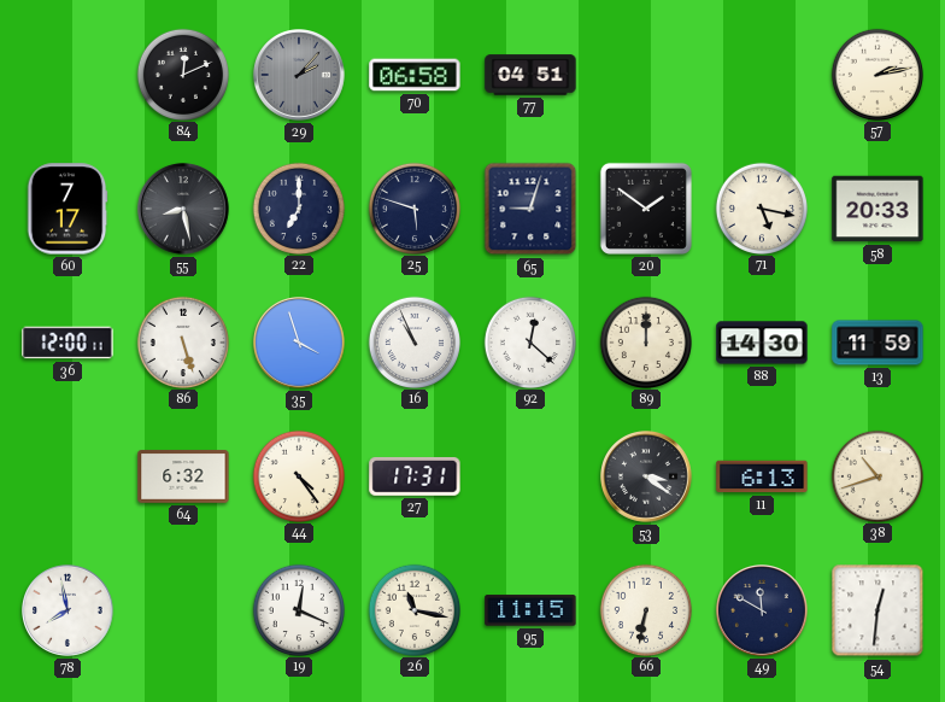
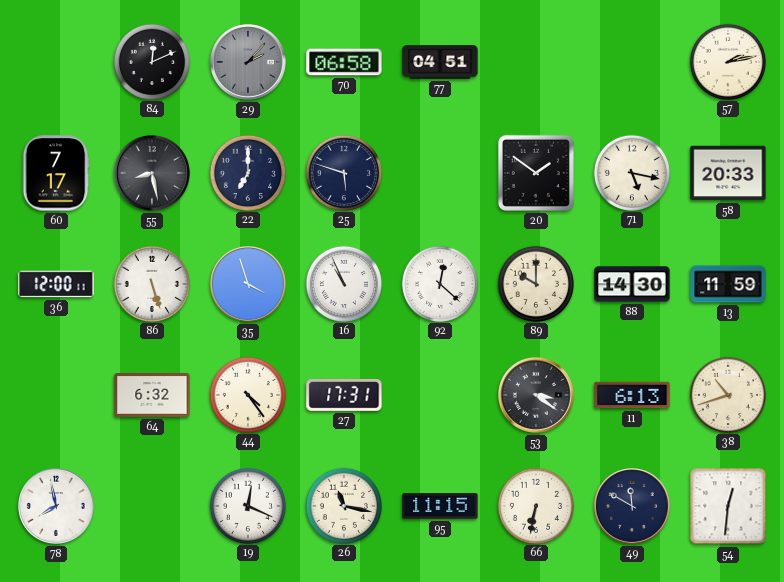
65: 9:03 -> none
89: 12:00 -> 10:00
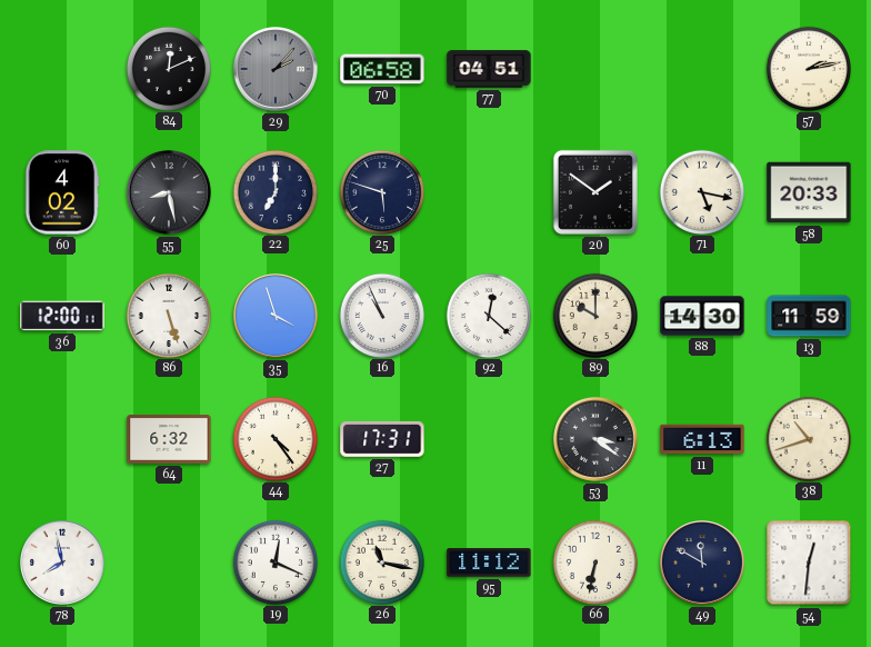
60: 7:17 -> 4:02
95: 11:15 -> 11:12
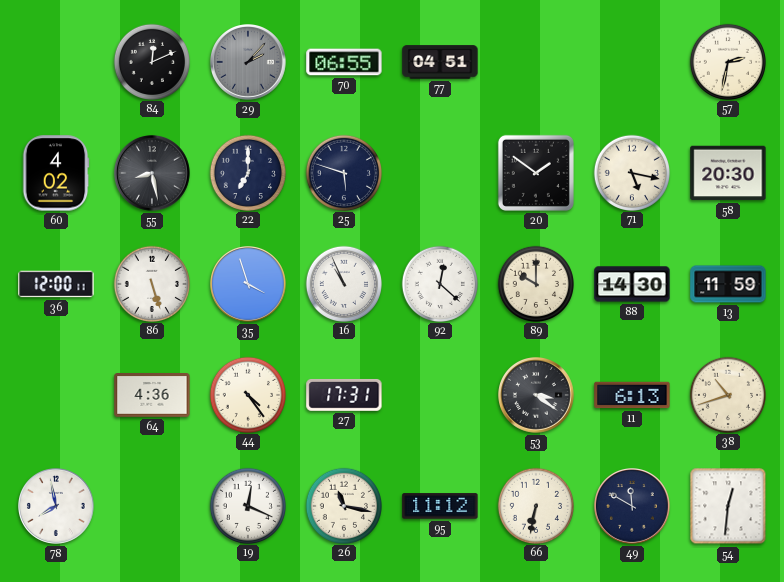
70: 06:58 -> 06:55
57: 2:13 -> 2:32
58: 20:33 -> 20:30
64: 6:32 -> 4:36
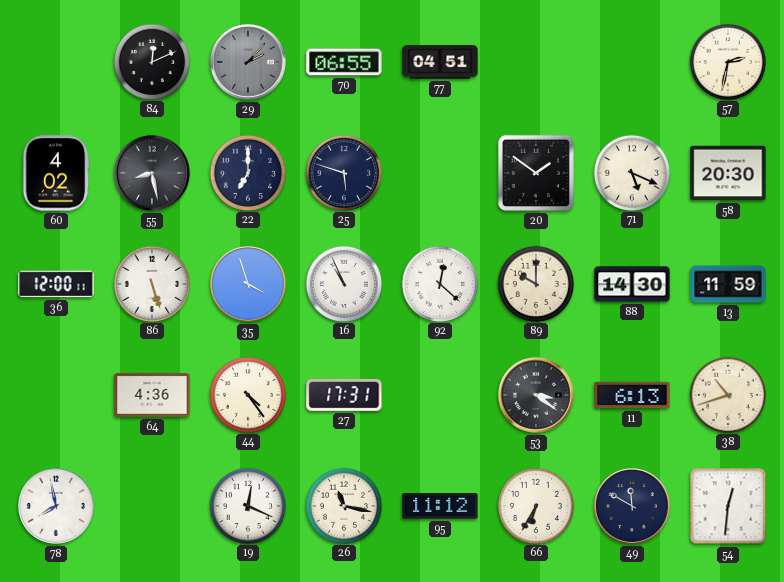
71: 5:17 -> 5:19
66: 6:32 -> 6:35
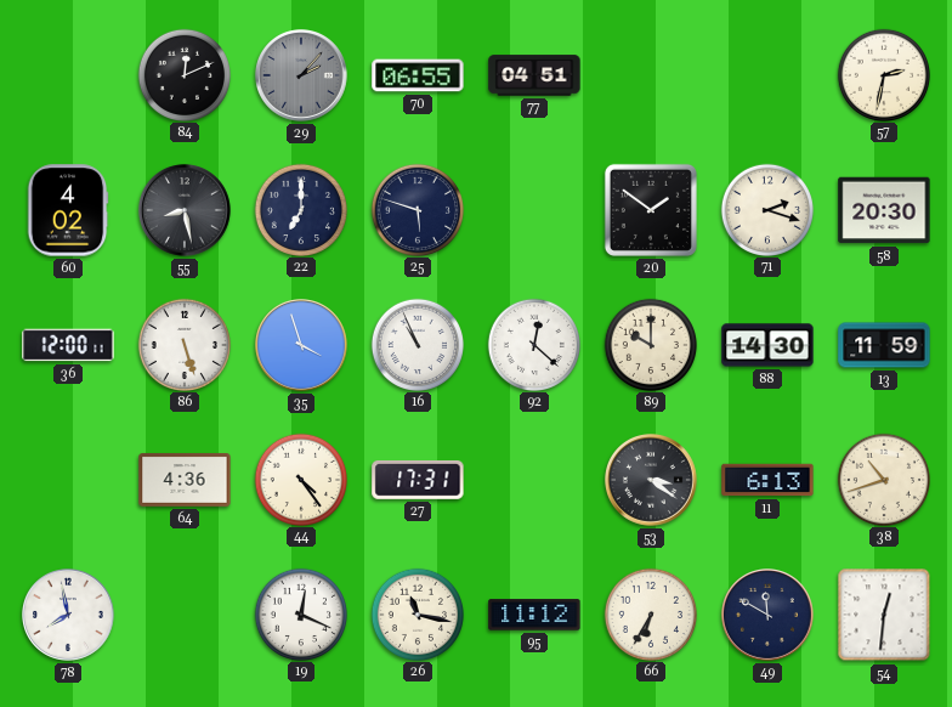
71: 5:19 -> 2:18
